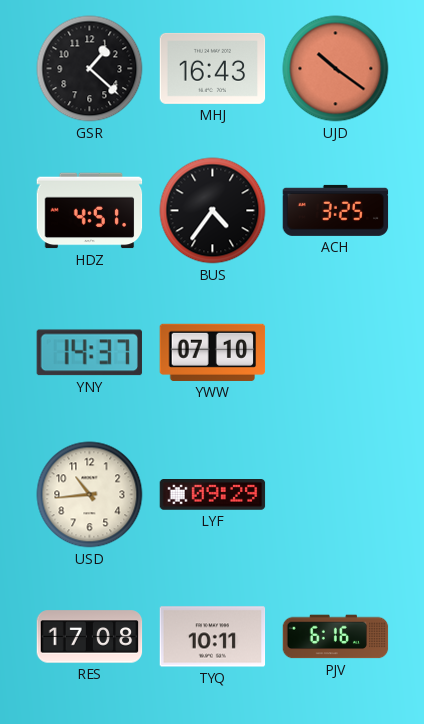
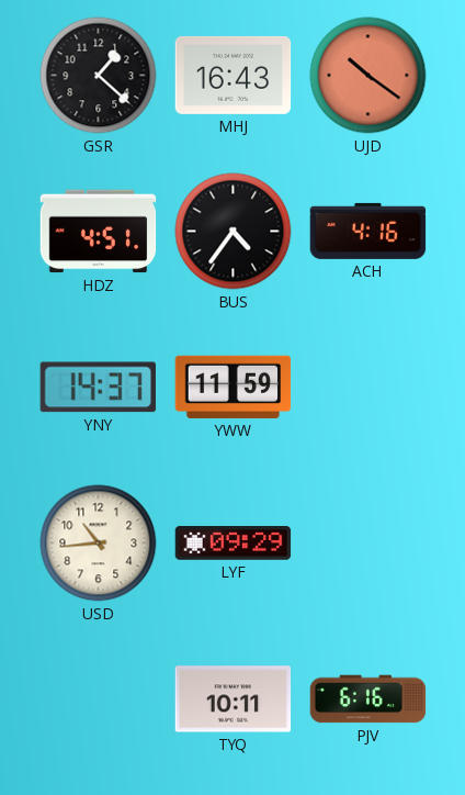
ACH: 3:25 -> 4:16
YWW: 07:10 -> 11:59
RES: 17:08 -> none
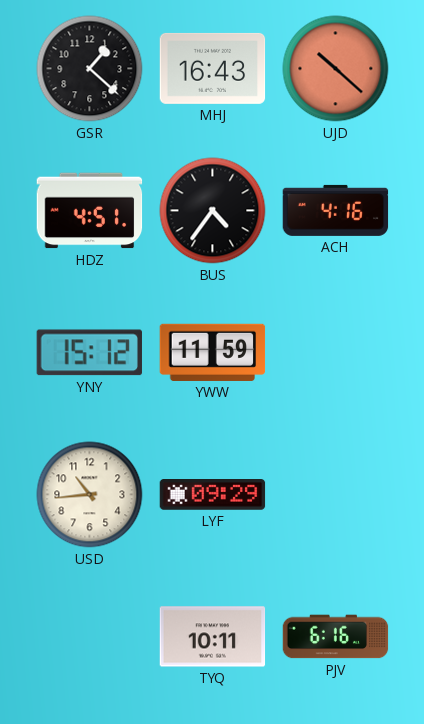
UJD: 10:21 -> 10:22
YNY: 14:37 -> 15:12
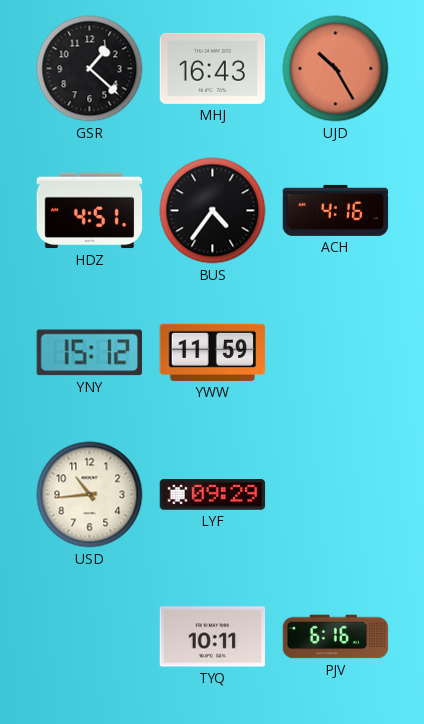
UJD: 10:22 -> 10:25
